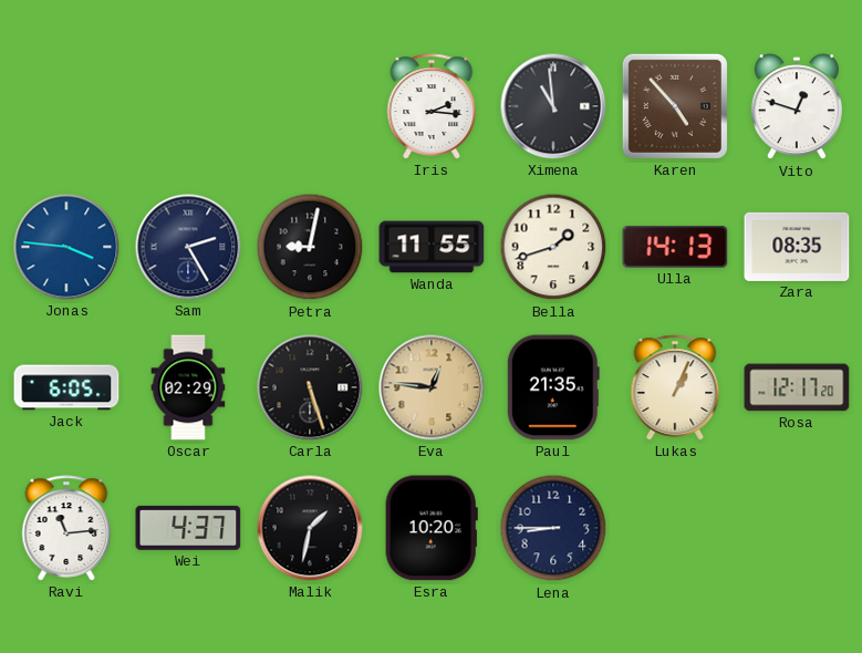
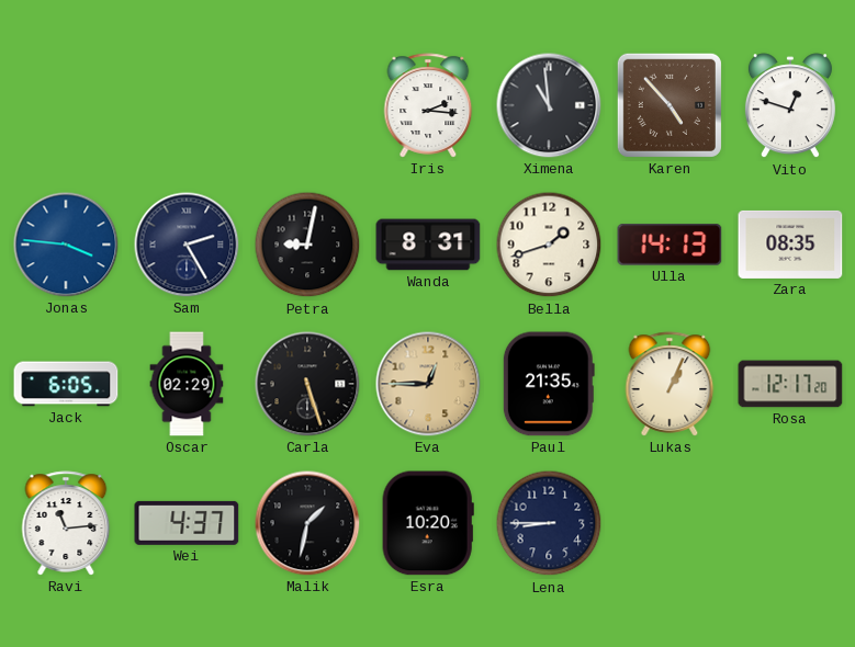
Wanda: 11:55 -> 8:31
Eva: 12:46 -> 12:45
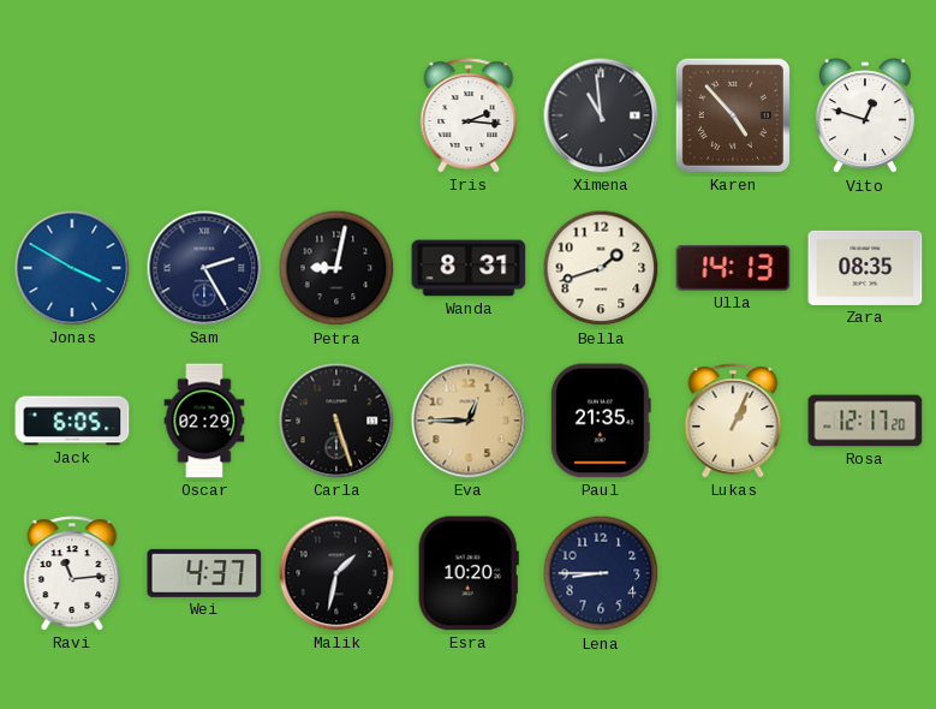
Jonas: 3:46 -> 3:50
